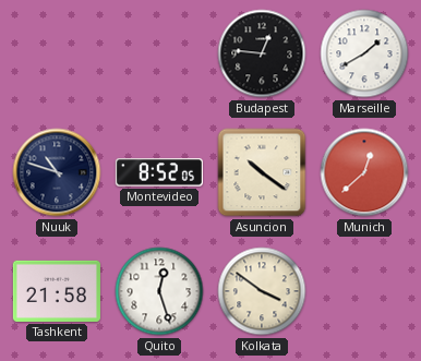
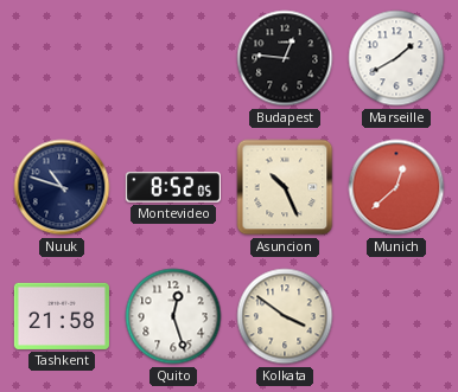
Asuncion: 10:21 -> 10:26
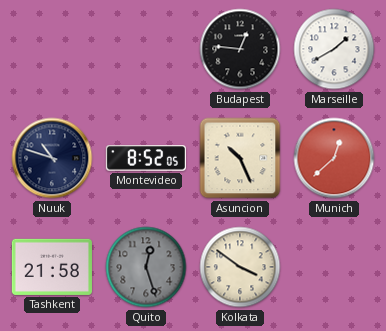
Quito dial: white -> grey
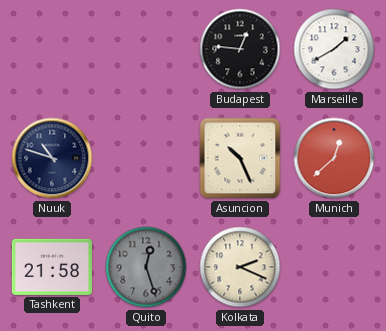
Montevideo: 8:52 -> none
Kolkata: 3:51 -> 2:19
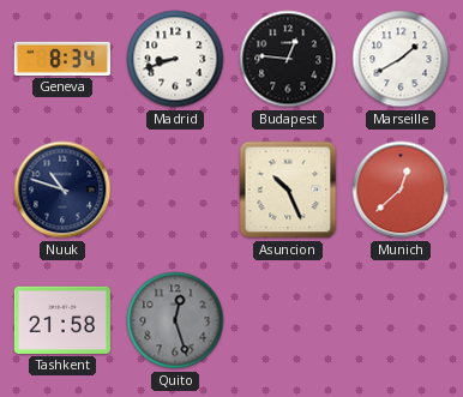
Geneva: none -> 8:34
Madrid: none -> 8:42
Kolkata: 2:19 -> none
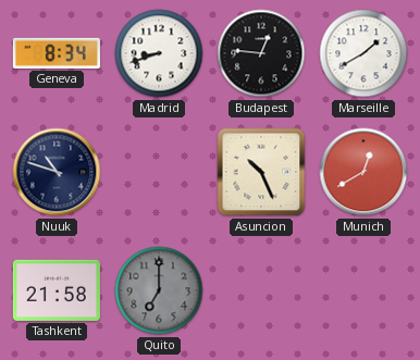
Munich: 12:38 -> 12:40
Quito: 12:27 -> 7:00
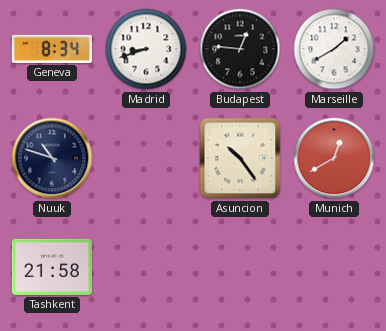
Asuncion: 10:26 -> 10:24
Quito: 7:00 -> none
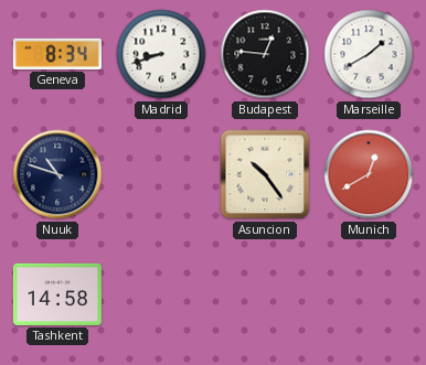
Tashkent: 21:58 -> 14:58
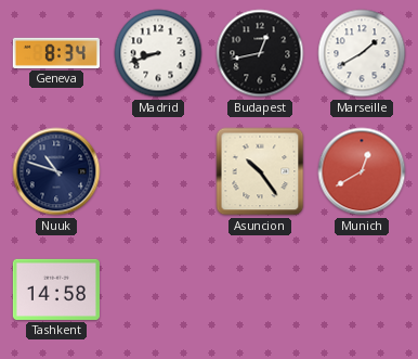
Budapest: 12:46 -> 12:43
